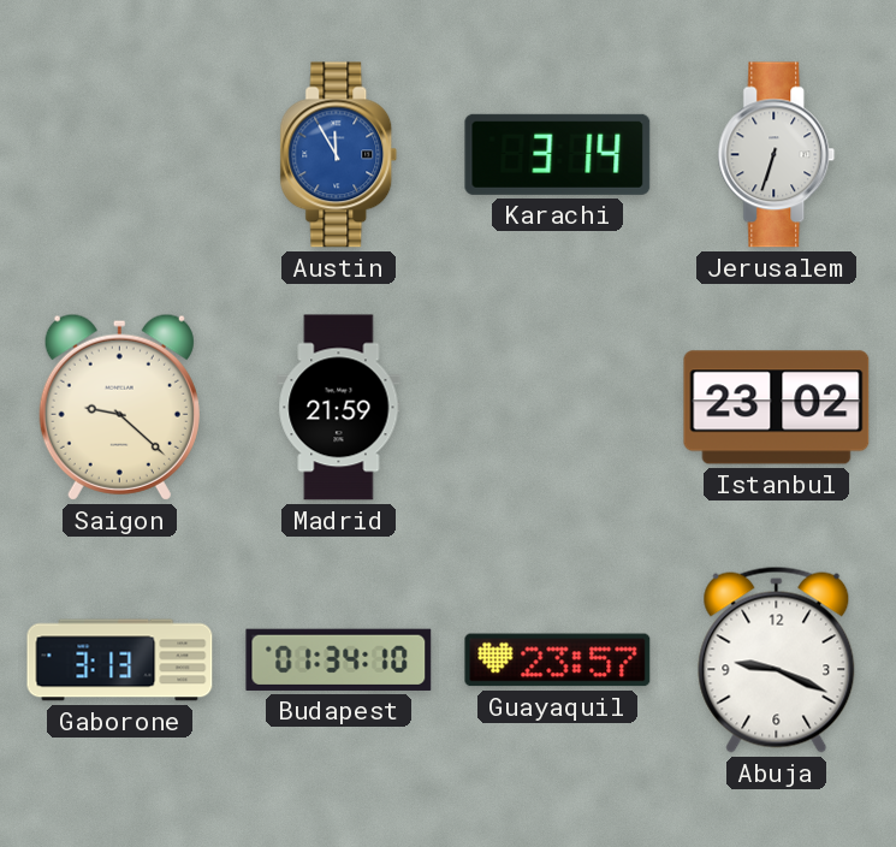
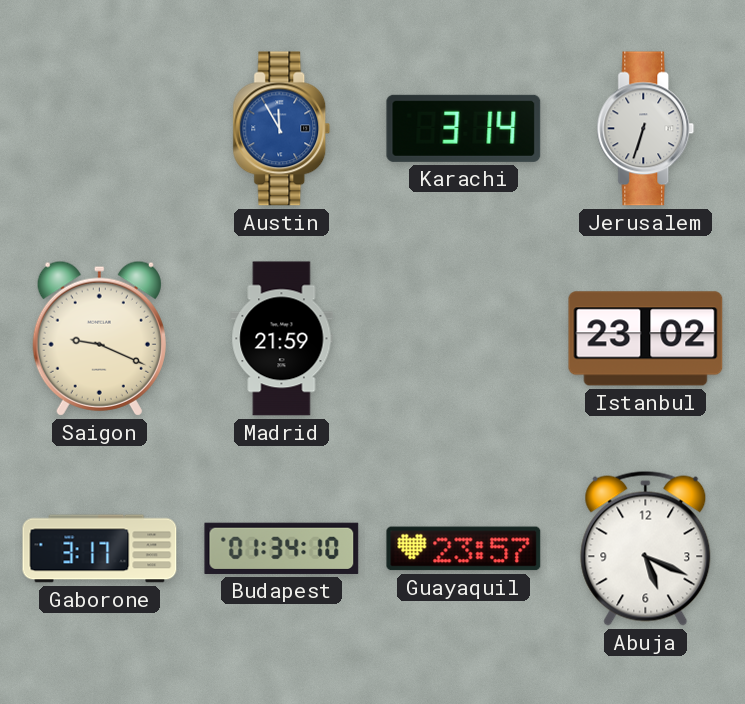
Saigon: 9:22 -> 9:19
Gaborone: 3:13 -> 3:17
Abuja: 9:19 -> 5:19
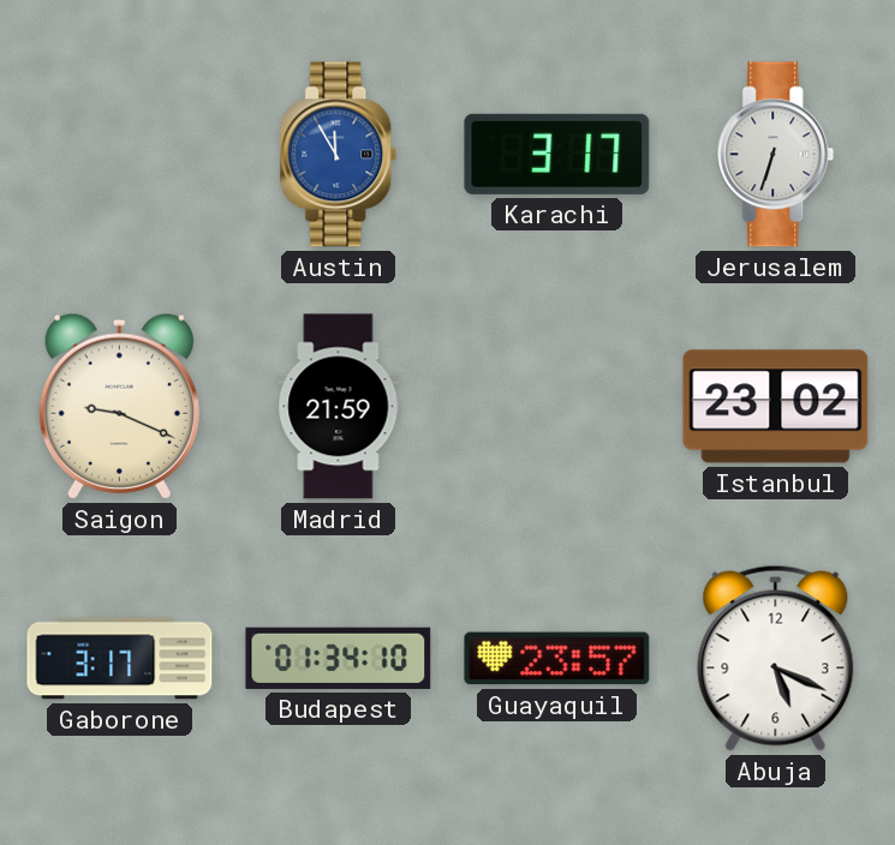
Karachi: 3:14 -> 3:17
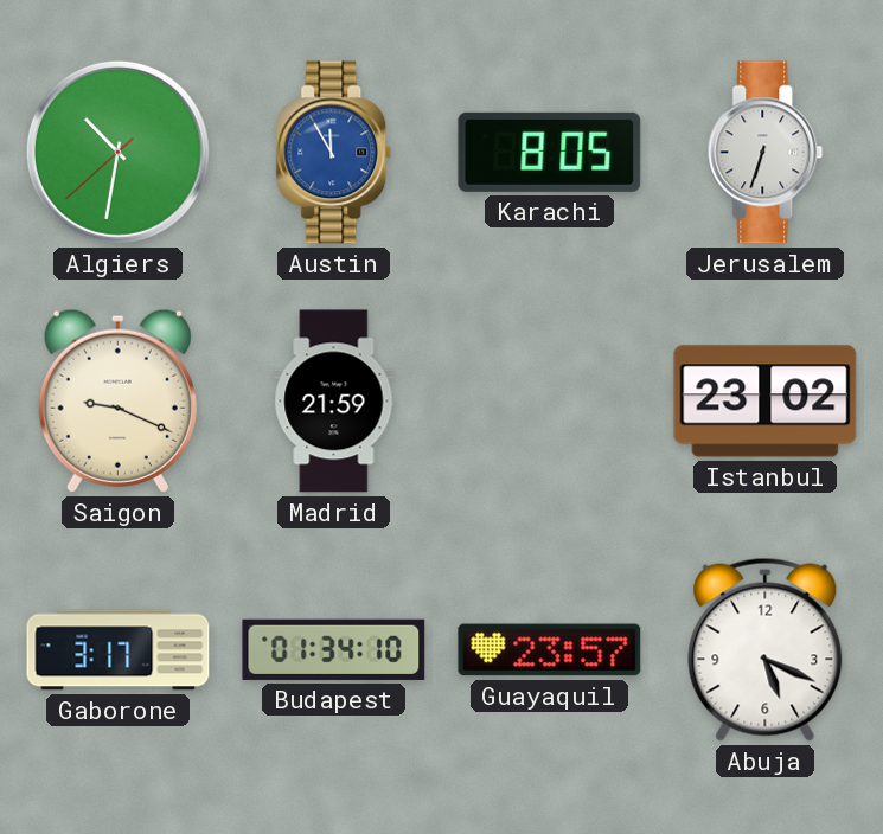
Algiers: none -> 10:31
Karachi: 3:17 -> 8:05
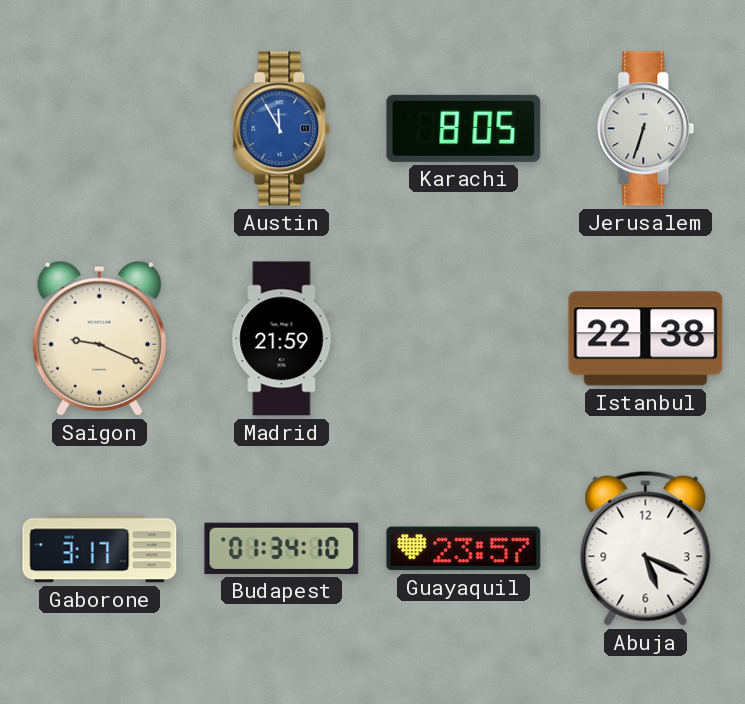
Algiers: 10:31 -> none
Istanbul: 23:02 -> 22:38
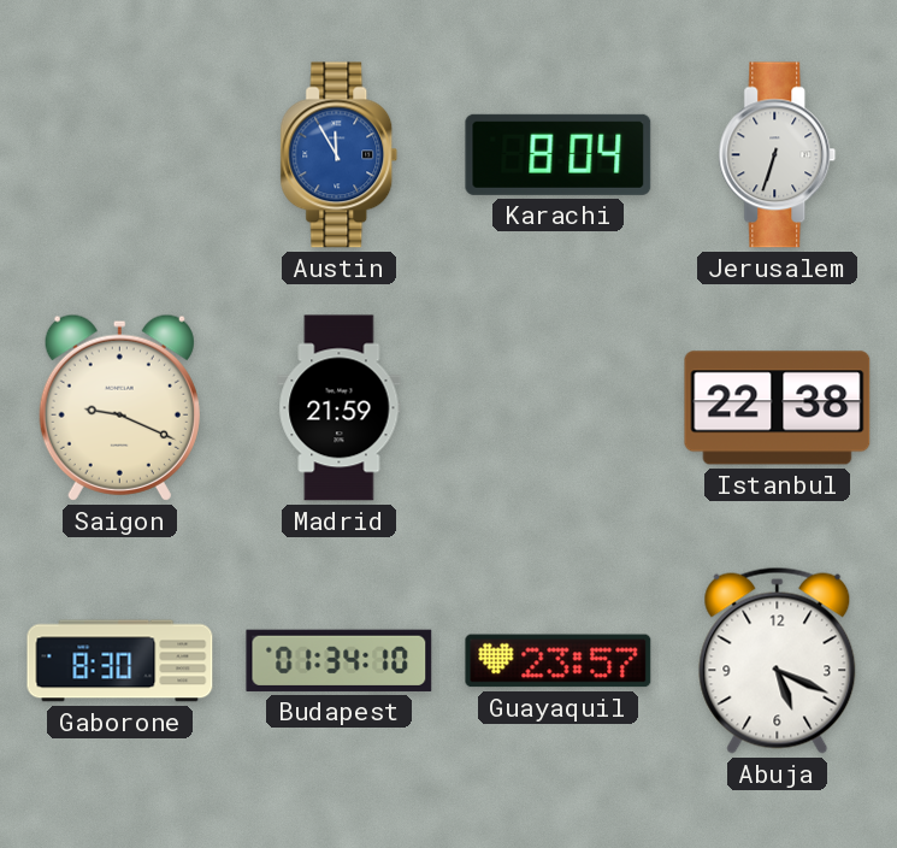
Karachi: 8:05 -> 8:04
Gaborone: 3:17 -> 8:30
